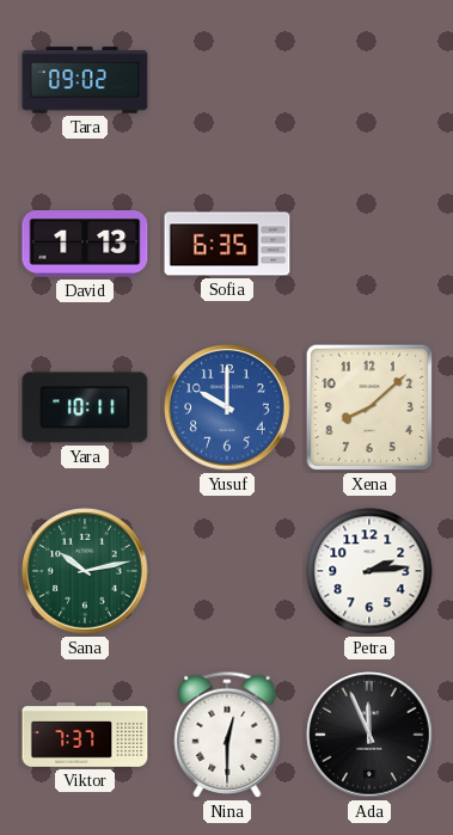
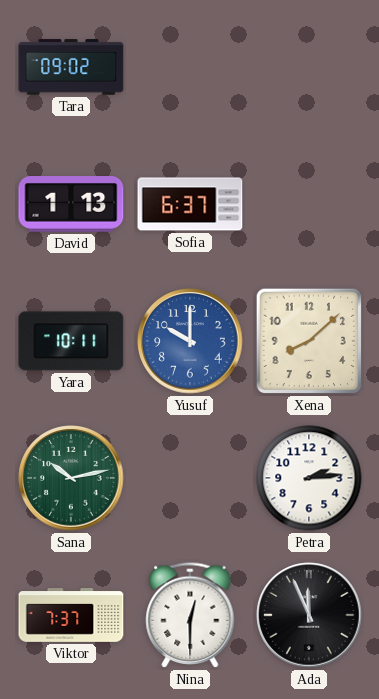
Sofia: 6:35 -> 6:37
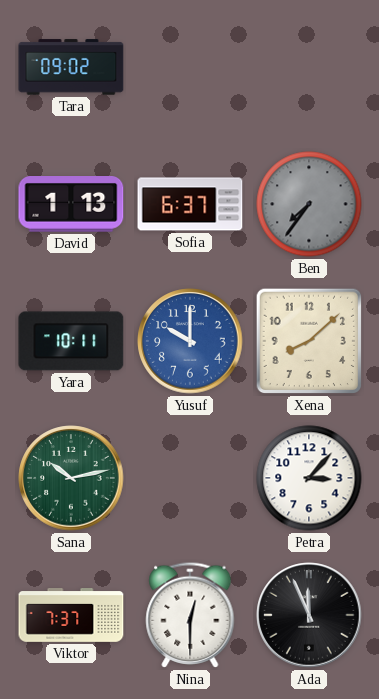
Ben: none -> 7:36
Petra: 2:14 -> 3:07
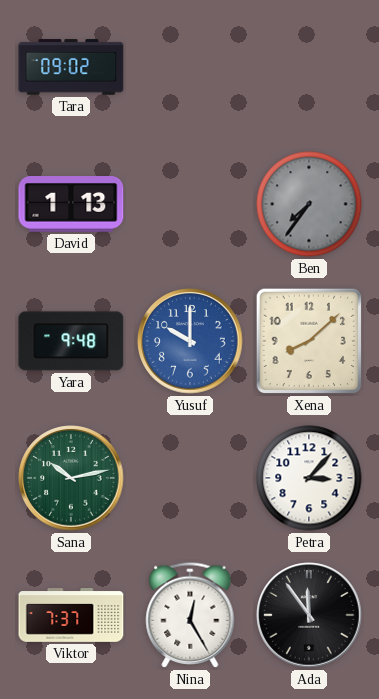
Sofia: 6:37 -> none
Yara: 10:11 -> 9:48
Nina: 12:30 -> 12:25
Ada: 11:56 -> 11:54
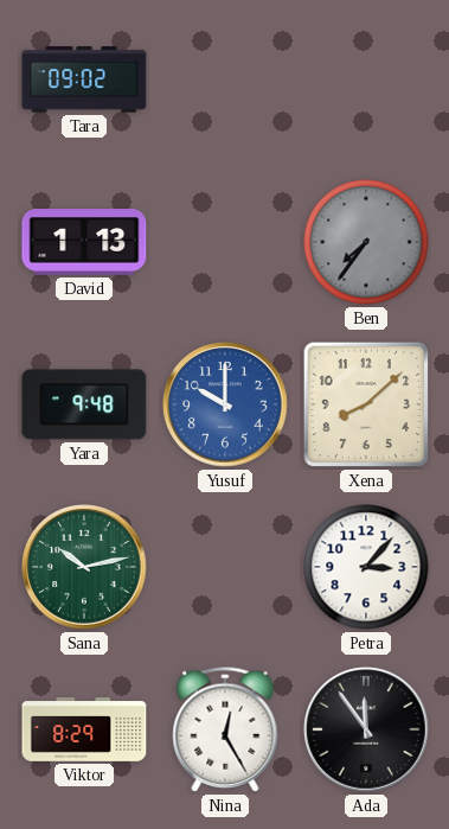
Viktor: 7:37 -> 8:29
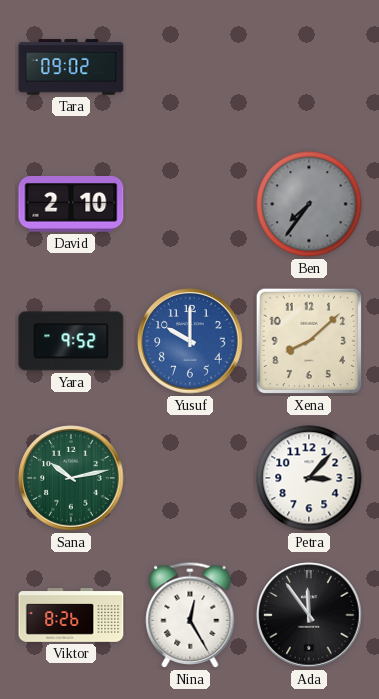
David: 1:13 -> 2:10
Yara: 9:48 -> 9:52
Viktor: 8:29 -> 8:26
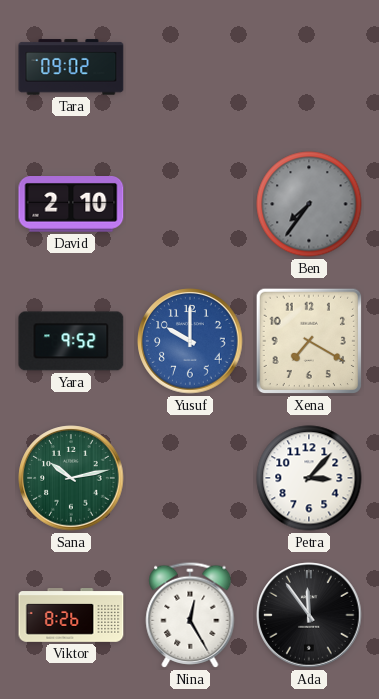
Xena: 8:08 -> 7:20
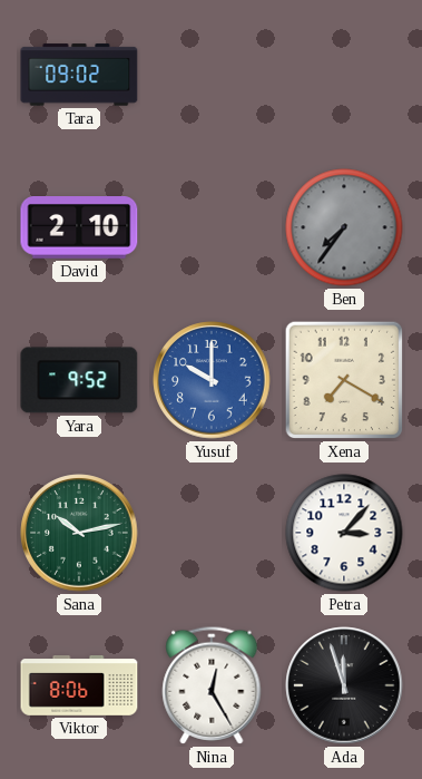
Viktor: 8:26 -> 8:06
Ada: 11:54 -> 11:57
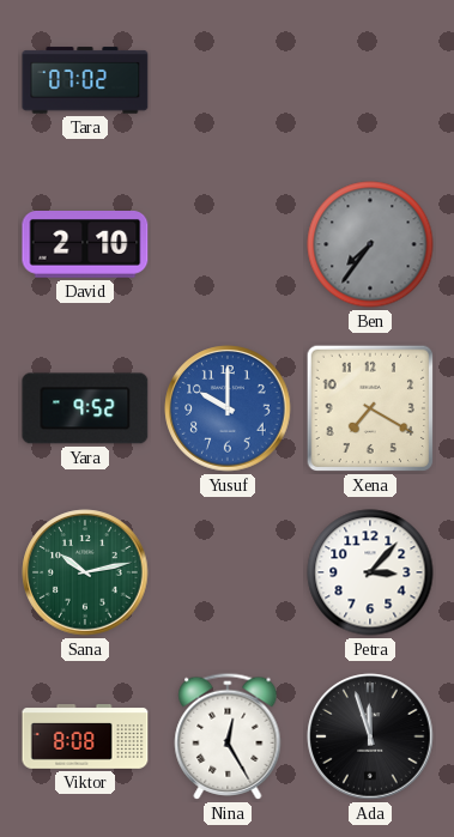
Tara: 09:02 -> 07:02
Viktor: 8:06 -> 8:08
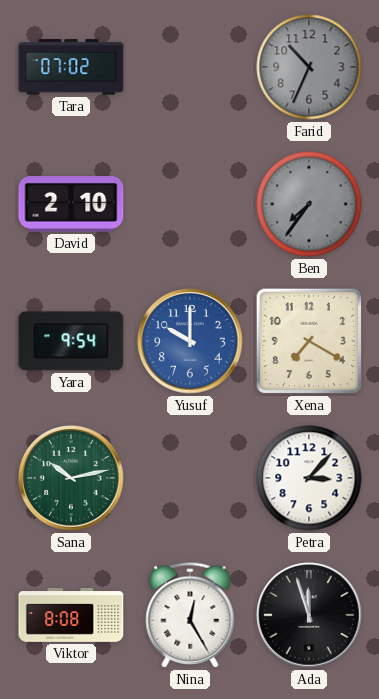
Farid: none -> 10:34
Yara: 9:52 -> 9:54
